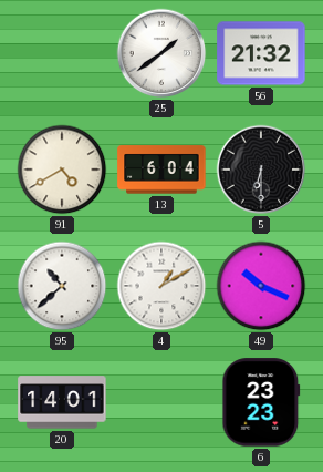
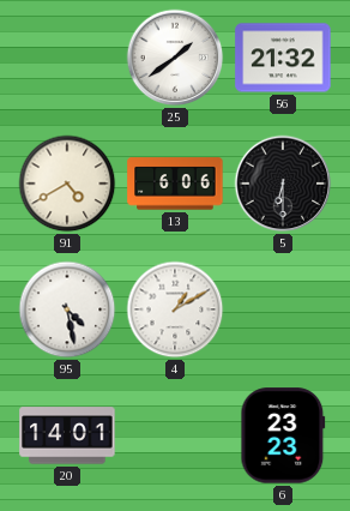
13: 6:04 -> 6:06
95: 10:38 -> 4:28
49: 10:19 -> none
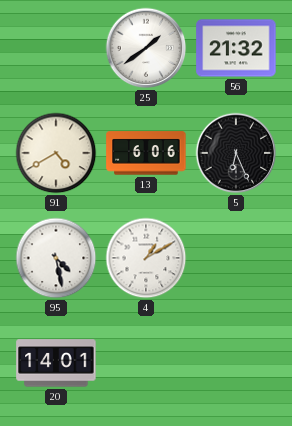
5: 6:30 -> 6:26
6: 23:23 -> none
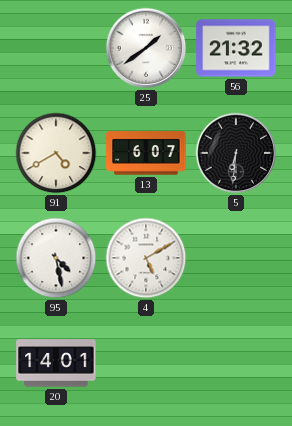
13: 6:06 -> 6:07
5: 6:26 -> 6:31
4: 1:10 -> 5:10
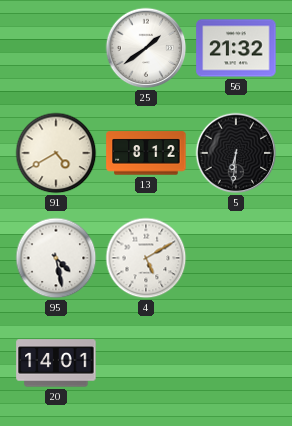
13: 6:07 -> 8:12
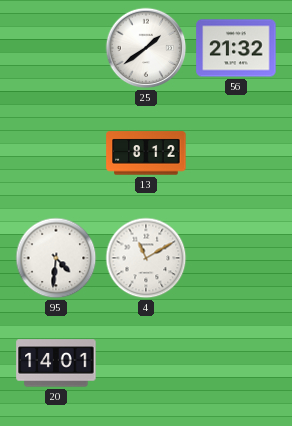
91: 4:40 -> none
5: 6:31 -> none
95: 4:28 -> 4:31
4: 5:10 -> 11:10
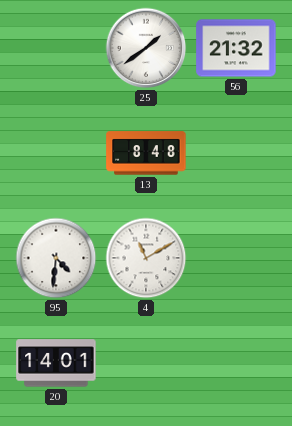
13: 8:12 -> 8:48
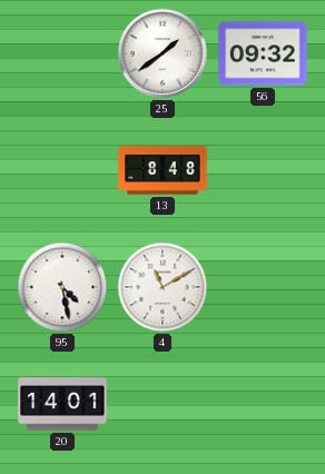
56: 21:32 -> 09:32
95: 4:31 -> 4:28
